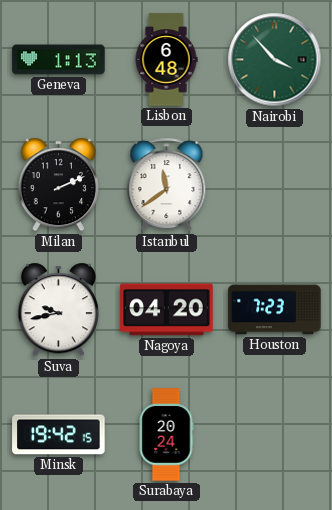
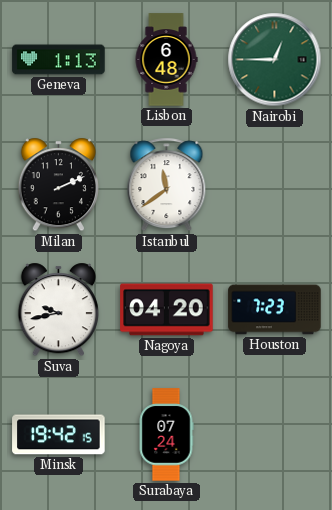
Nairobi: 3:53 -> 12:45
Surabaya: 20:24 -> 07:24
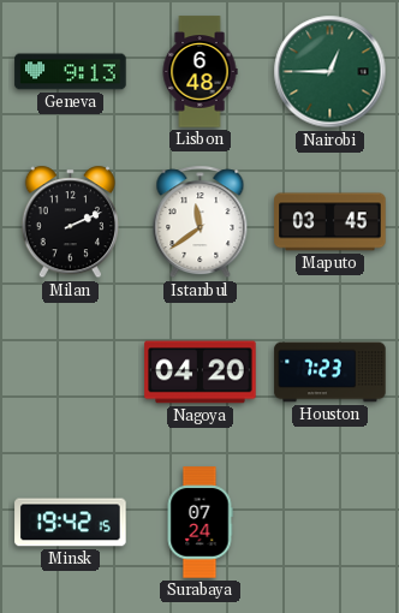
Geneva: 1:13 -> 9:13
Maputo: none -> 03:45
Suva: 9:43 -> none
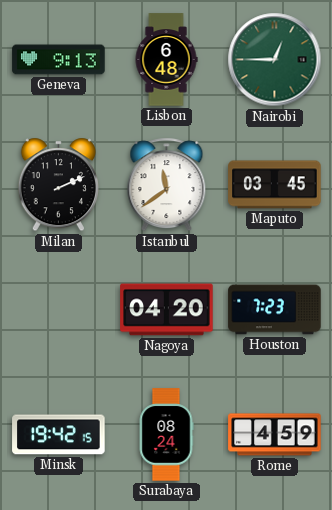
Surabaya: 07:24 -> 08:24
Rome: none -> 4:59
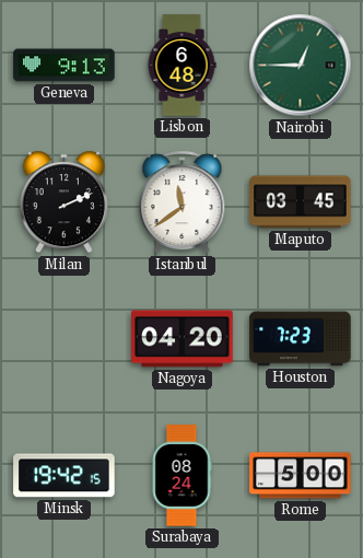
Rome: 4:59 -> 5:00
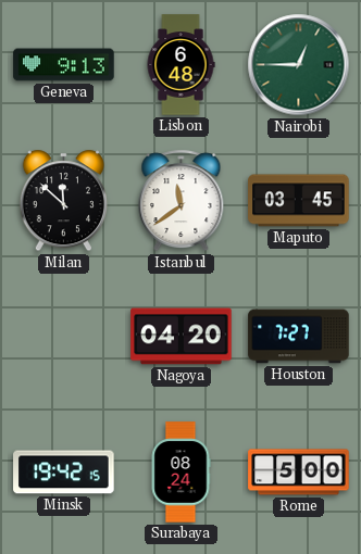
Milan: 2:11 -> 11:52
Houston: 7:23 -> 7:27
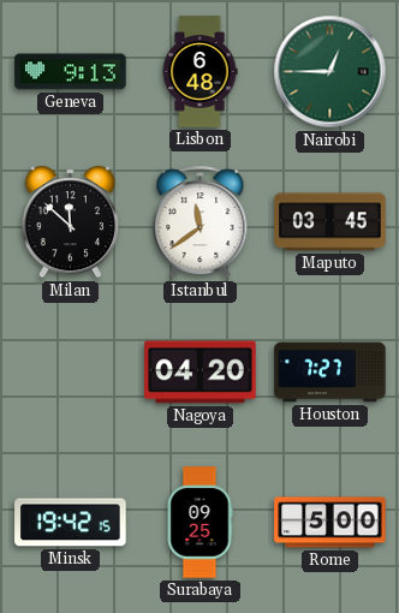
Surabaya: 08:24 -> 09:25
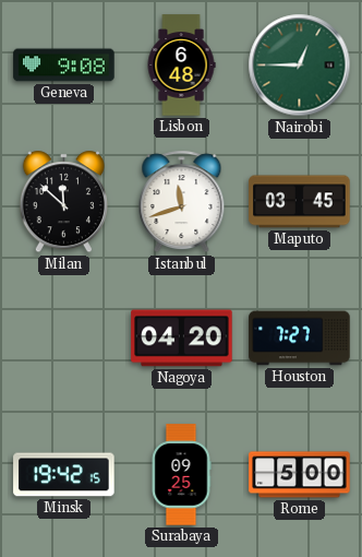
Geneva: 9:13 -> 9:08
Istanbul: 11:39 -> 11:42
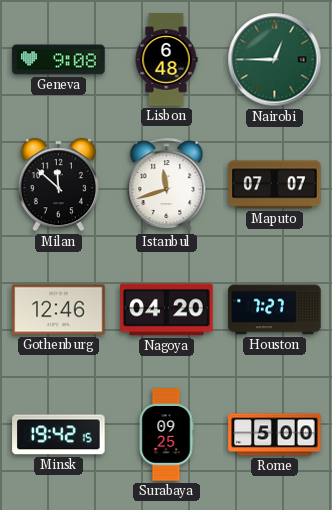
Maputo: 03:45 -> 07:07
Gothenburg: none -> 12:46
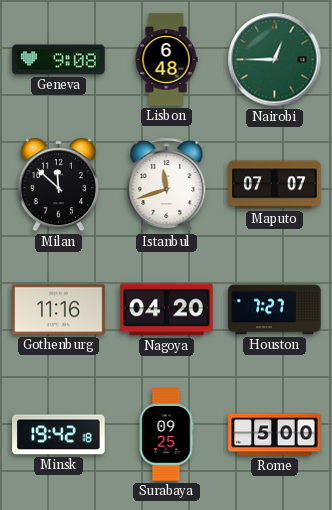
Gothenburg: 12:46 -> 11:16
Minsk: 19:42:15 -> 19:42:18
